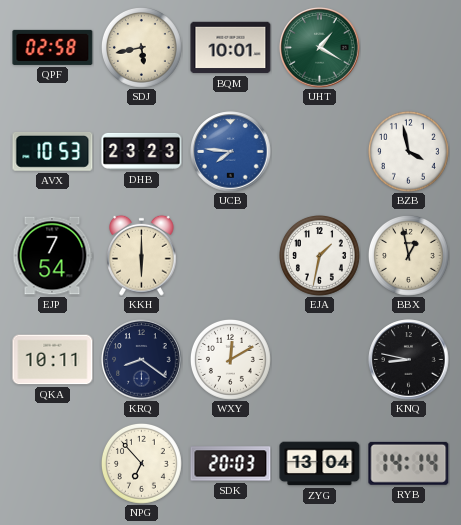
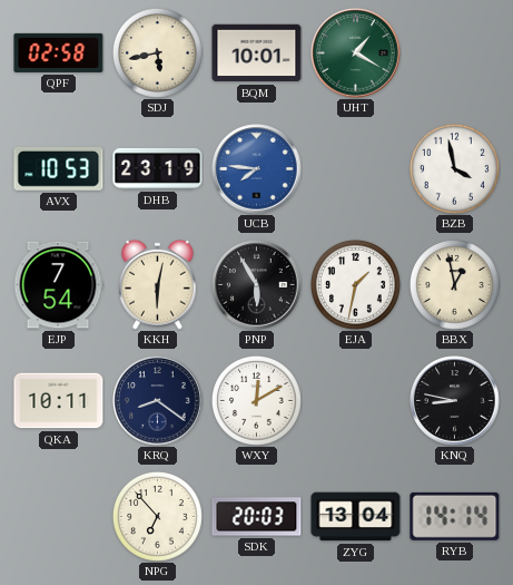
DHB: 23:23 -> 23:19
KKH: 6:00 -> 6:02
PNP: none -> 5:55
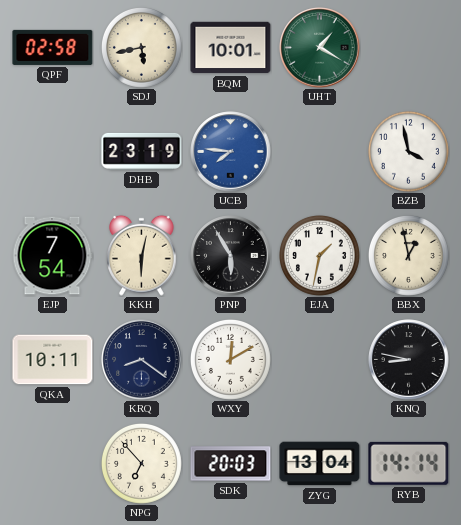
AVX: 10:53 -> none
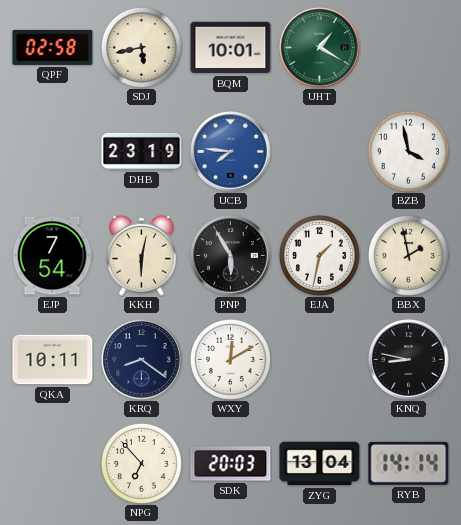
BBX: 12:58 -> 1:58
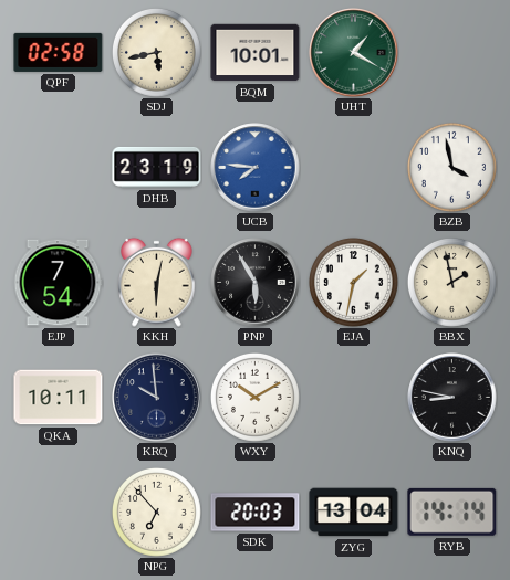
KRQ: 8:21 -> 9:59
WXY: 12:10 -> 10:10
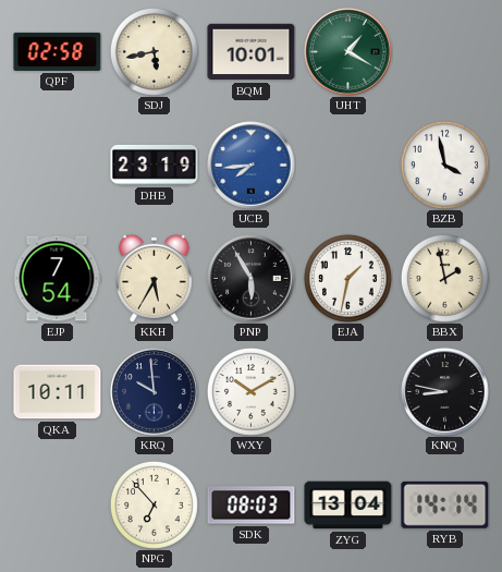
UCB: 7:46 -> 7:44
KKH: 6:02 -> 5:35
SDK: 20:03 -> 08:03
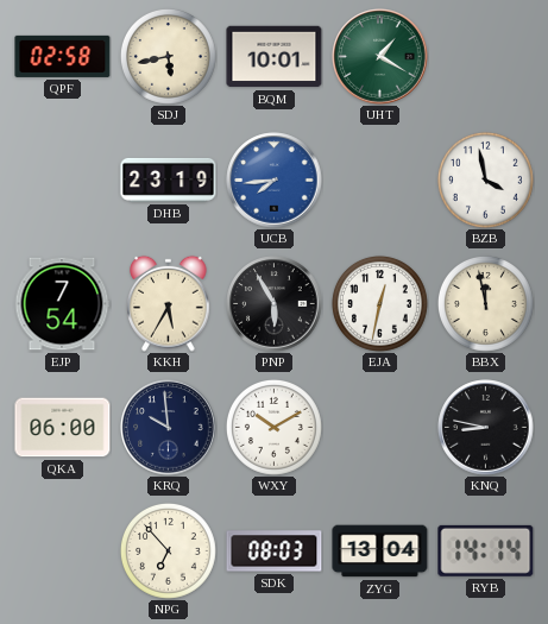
EJA: 1:32 -> 12:32
BBX: 1:58 -> 11:58
QKA: 10:11 -> 06:00
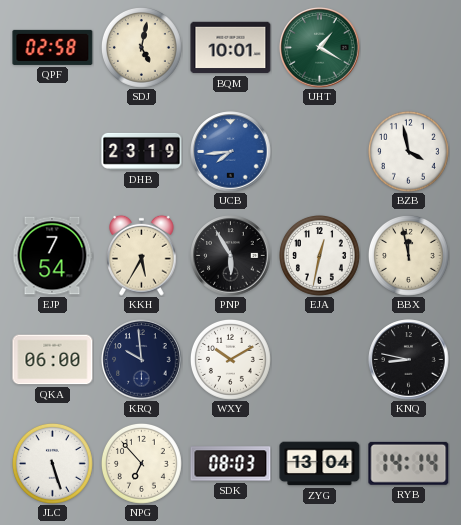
SDJ: 5:43 -> 5:02
JLC: none -> 5:27
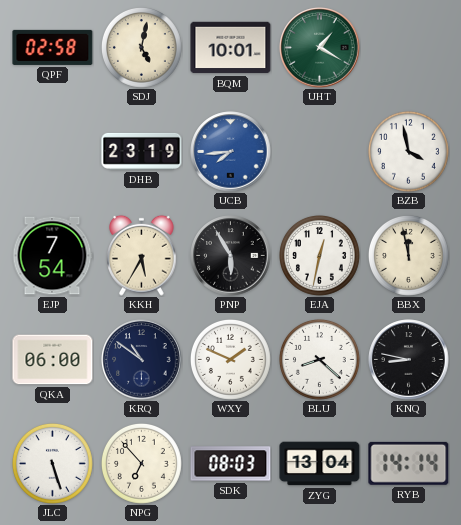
KRQ: 9:59 -> 10:51
WXY: 10:10 -> 1:49
BLU: none -> 8:22
